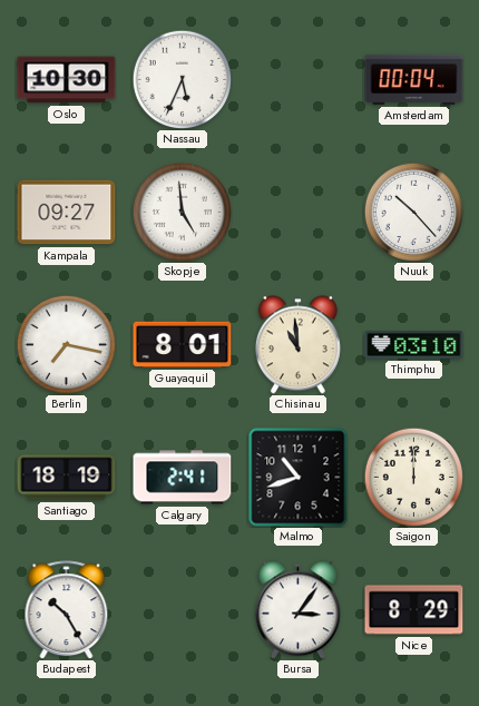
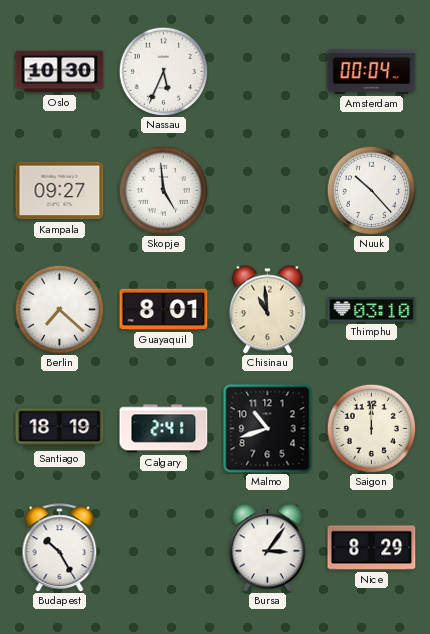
Berlin: 7:17 -> 7:22
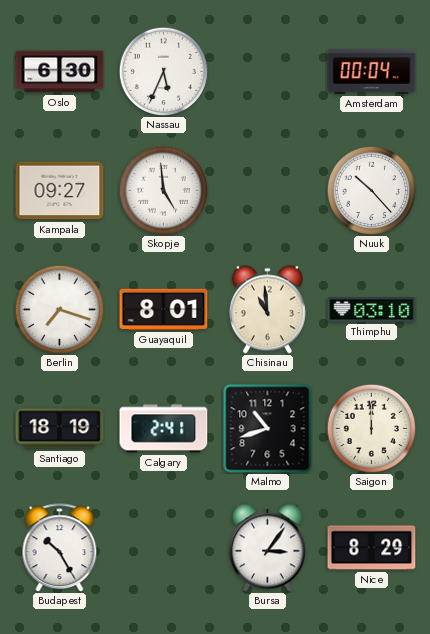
Oslo: 10:30 -> 6:30
Berlin: 7:22 -> 7:18
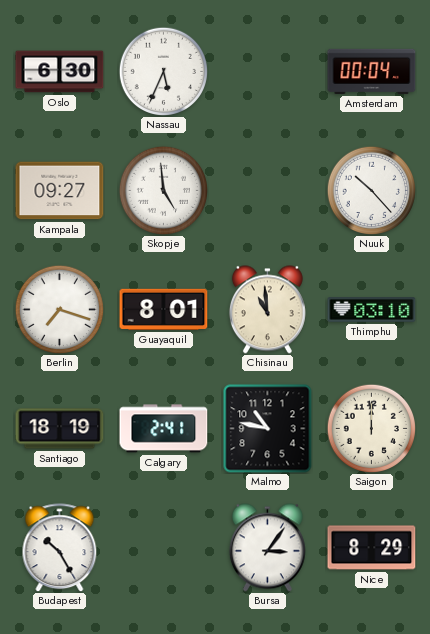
Malmo: 10:42 -> 10:47
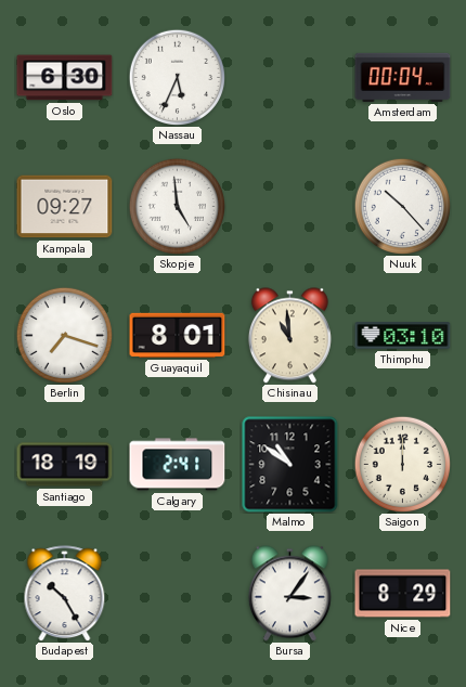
Malmo: 10:47 -> 10:51
